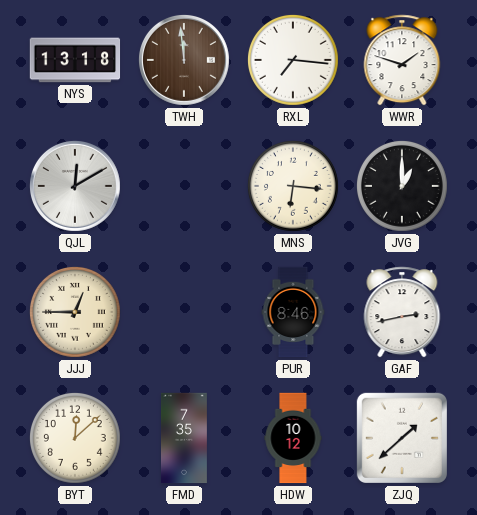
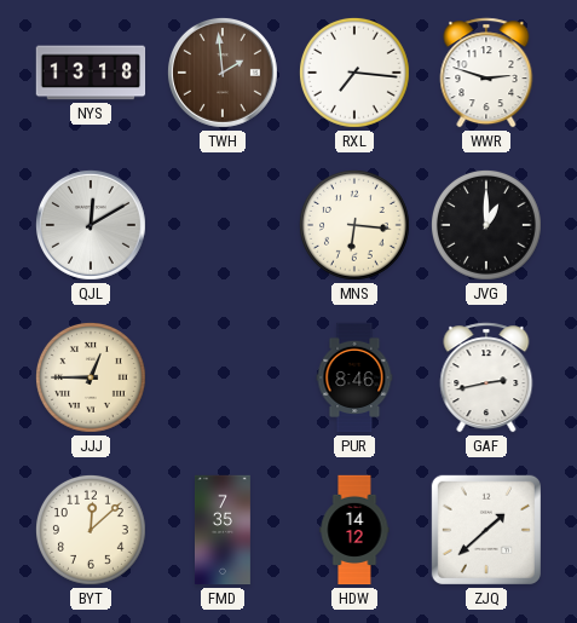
TWH: 11:59 -> 1:59
WWR: 1:48 -> 2:48
HDW: 10:12 -> 14:12
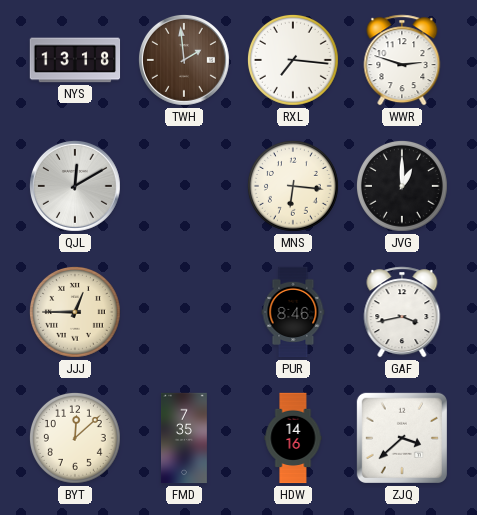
GAF: 2:43 -> 3:43
HDW: 14:12 -> 14:16
ZJQ: 1:38 -> 3:38
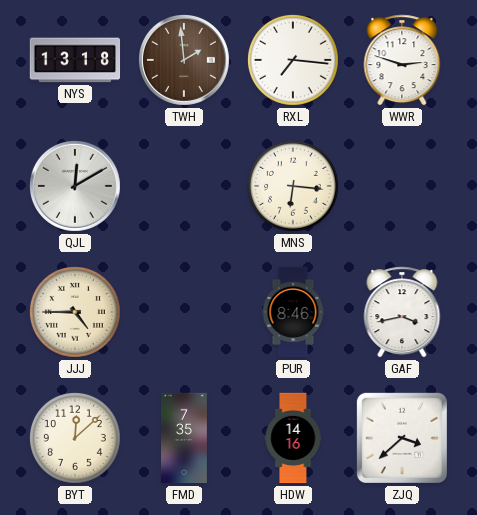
JVG: 1:00 -> none
JJJ: 12:45 -> 4:45
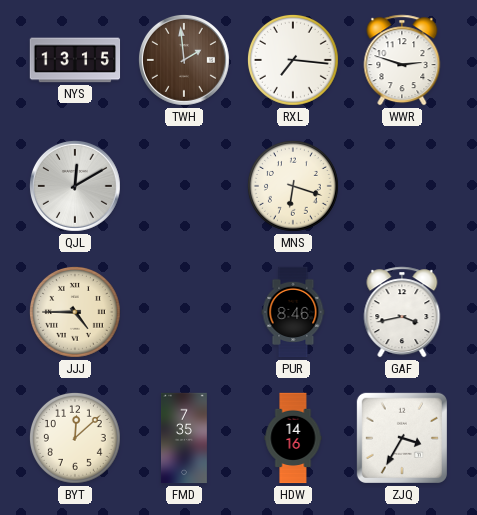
NYS: 13:18 -> 13:15
MNS: 6:16 -> 6:18
ZJQ: 3:38 -> 3:35
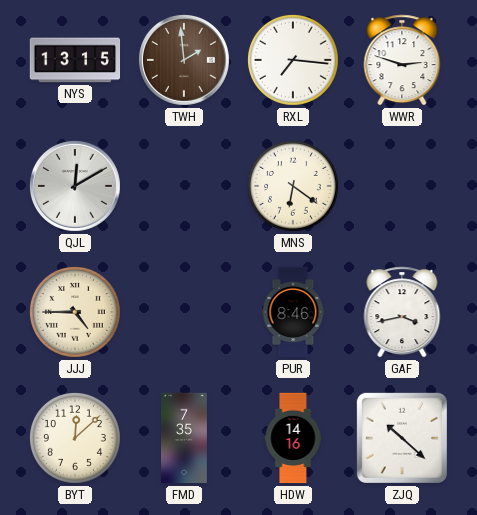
MNS: 6:18 -> 6:21
ZJQ: 3:35 -> 10:22
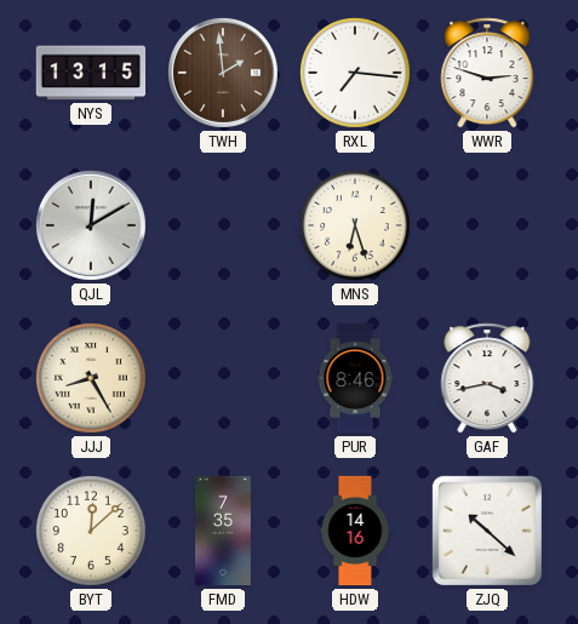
MNS: 6:21 -> 6:27
JJJ: 4:45 -> 8:25
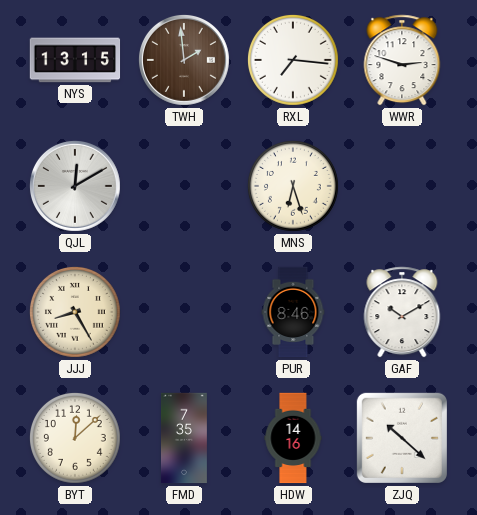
GAF: 3:43 -> 10:10
